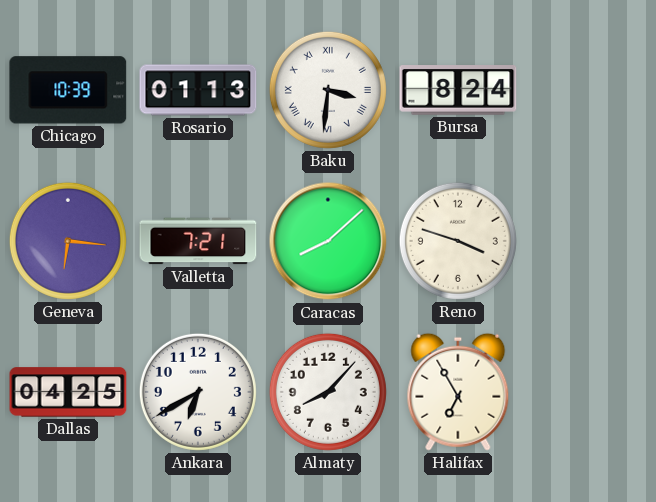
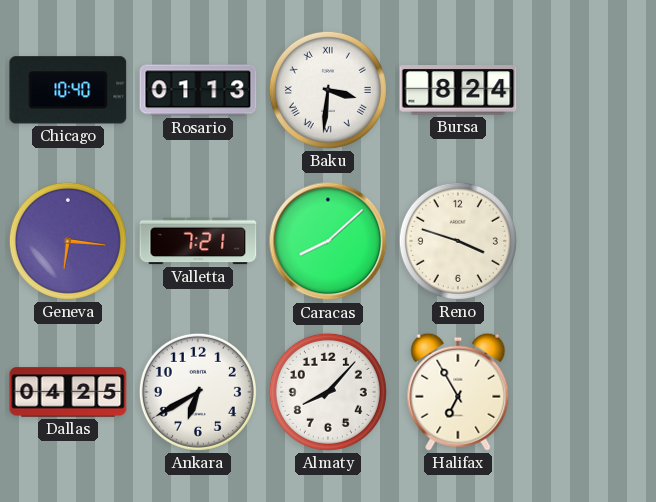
Chicago: 10:39 -> 10:40
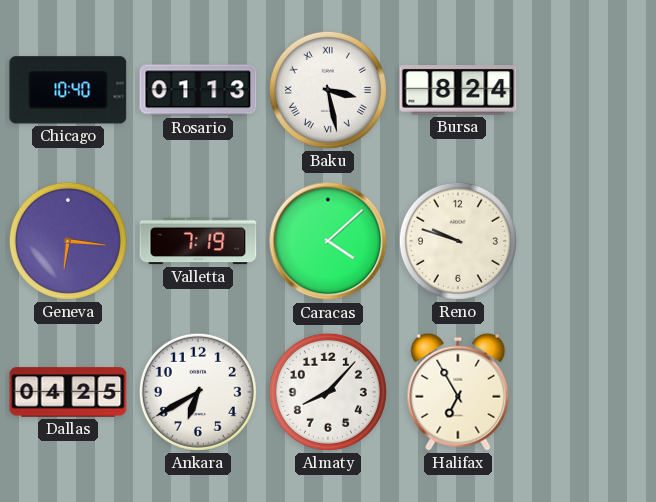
Baku: 3:31 -> 3:28
Valletta: 7:21 -> 7:19
Caracas: 8:08 -> 4:08
Reno: 3:48 -> 9:48
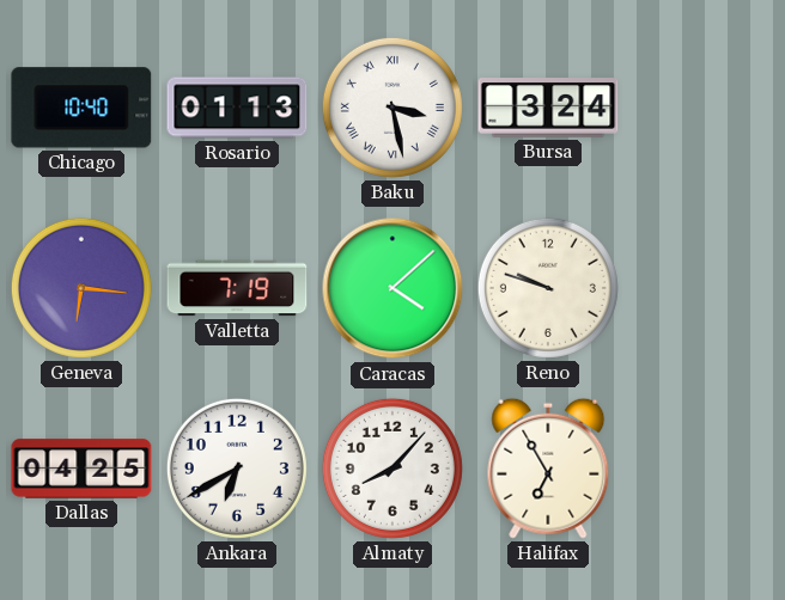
Bursa: 8:24 -> 3:24
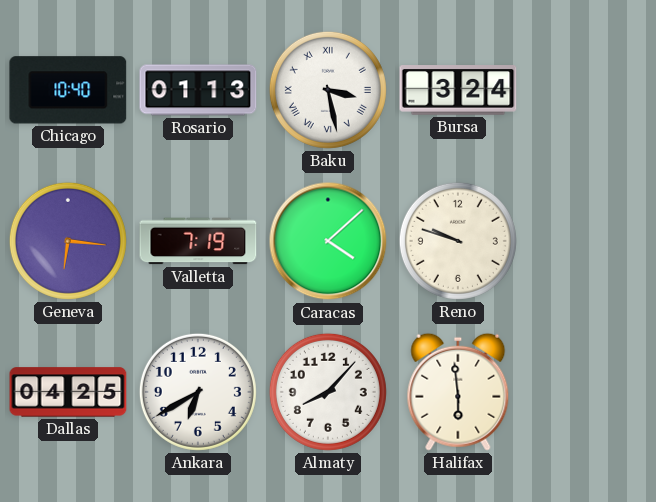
Halifax: 6:55 -> 5:59
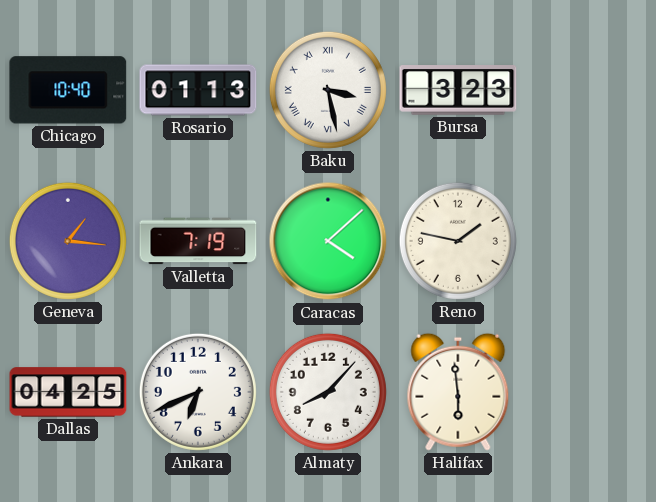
Bursa: 3:24 -> 3:23
Geneva: 6:16 -> 1:16
Reno: 9:48 -> 1:47
Ankara: 6:40 -> 6:41
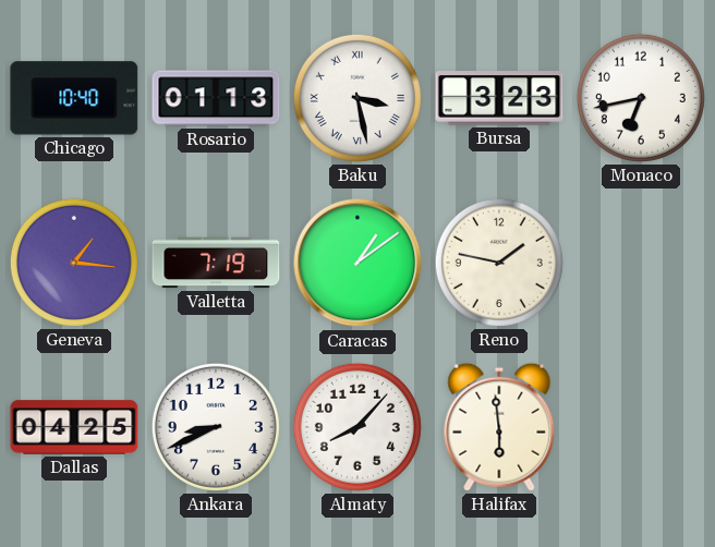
Monaco: none -> 6:43
Caracas: 4:08 -> 1:09
Ankara: 6:41 -> 8:41
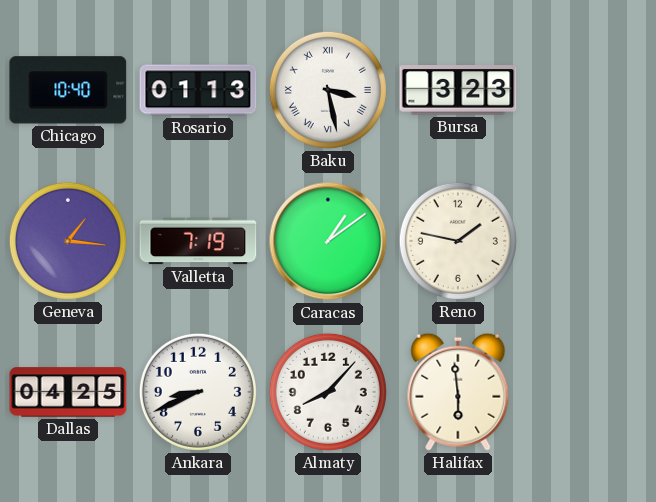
Monaco: 6:43 -> none
